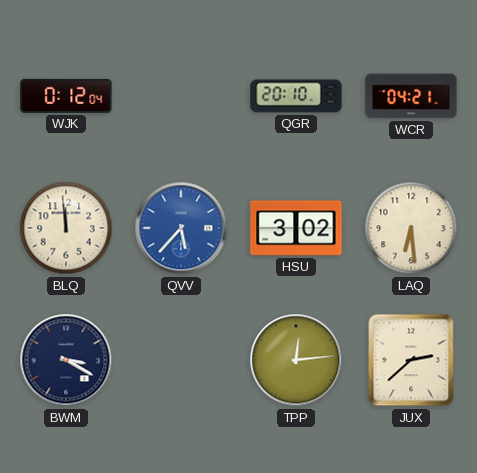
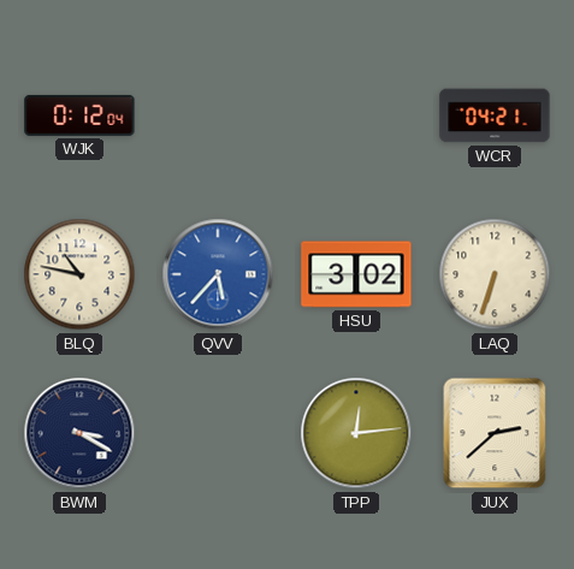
QGR: 20:10 -> none
BLQ: 11:59 -> 10:47
LAQ: 6:29 -> 6:33
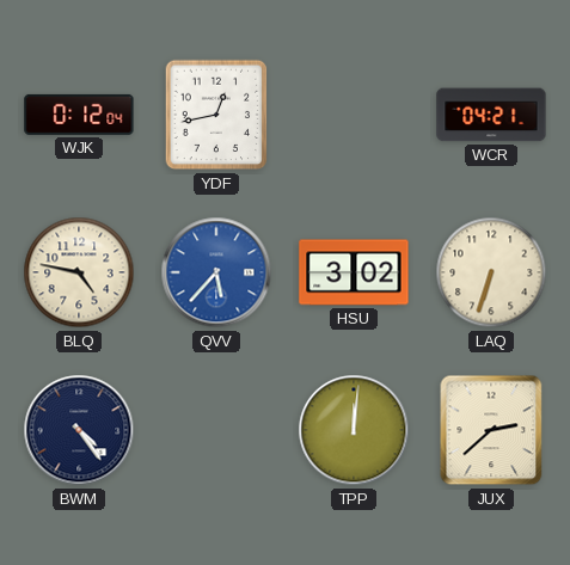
YDF: none -> 12:43
BLQ: 10:47 -> 4:47
BWM: 3:20 -> 4:24
TPP: 12:14 -> 12:01
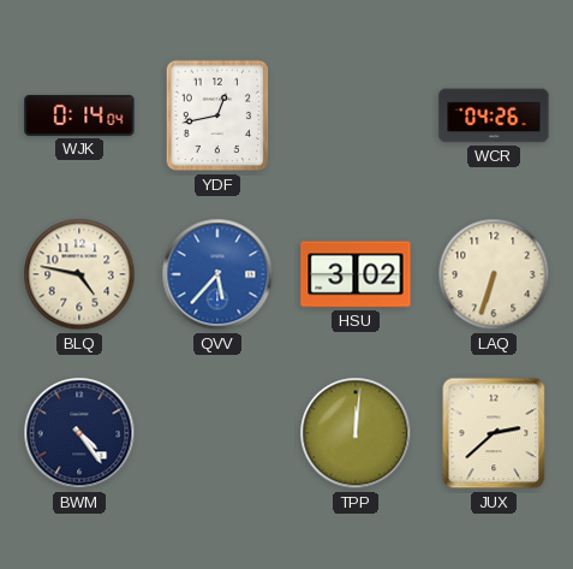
WJK: 0:12 -> 0:14
WCR: 04:21 -> 04:26
